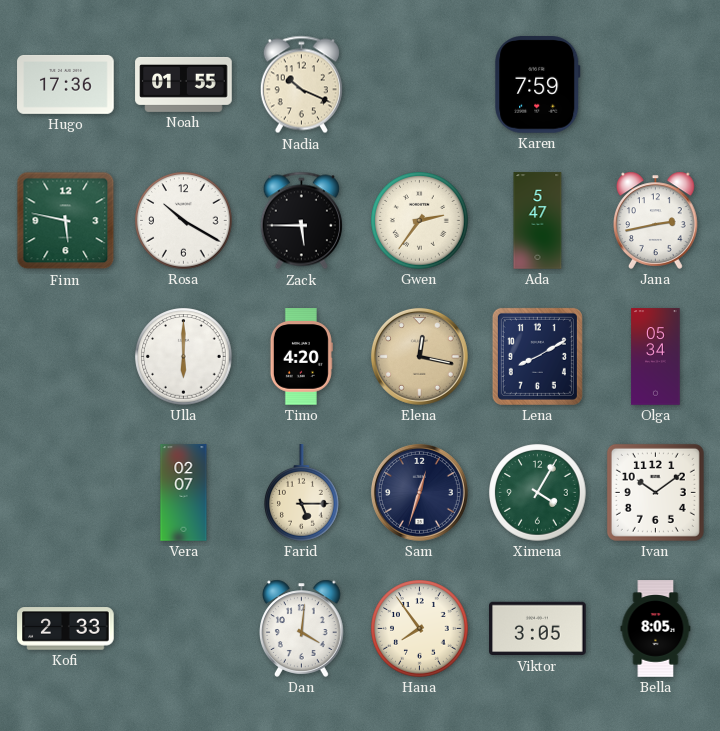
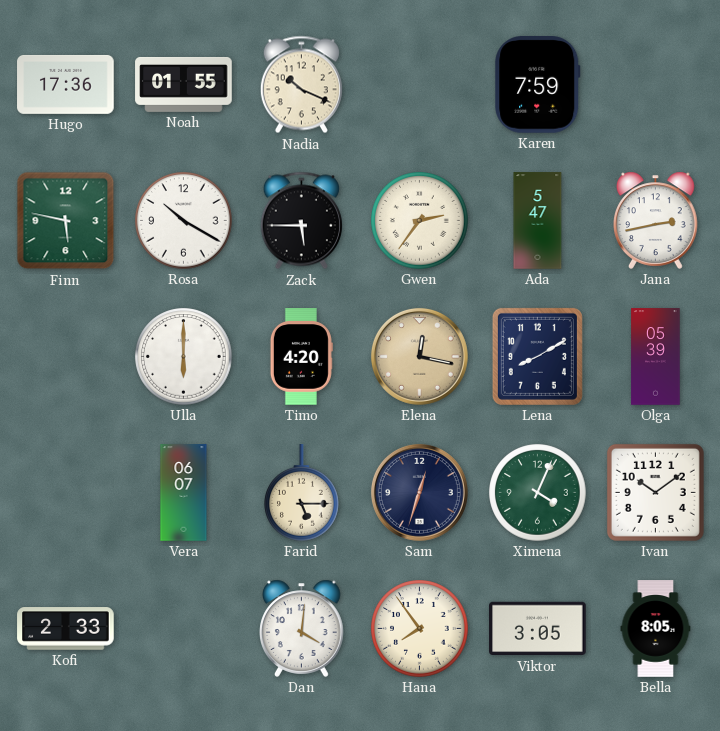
Olga: 05:34 -> 05:39
Vera: 02:07 -> 06:07
Ximena: 4:05 -> 4:04
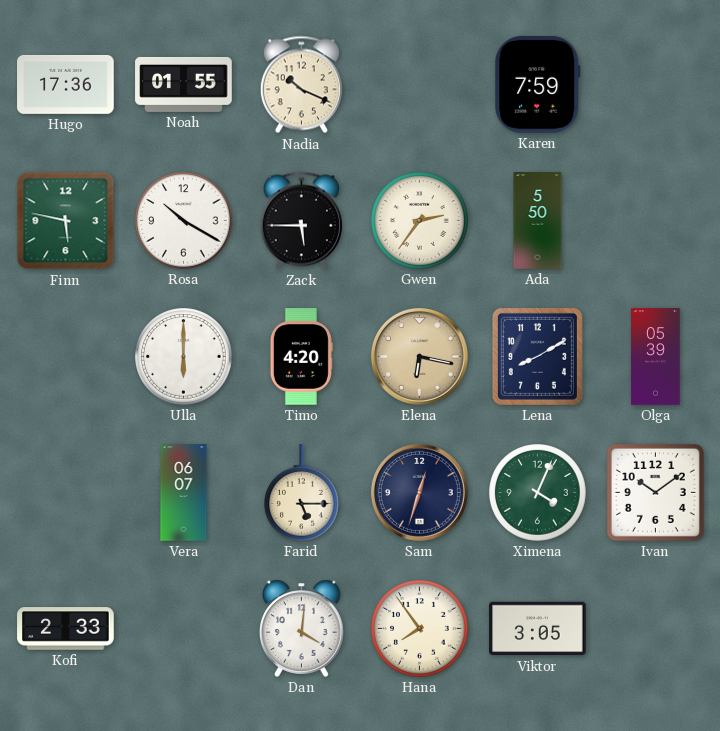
Ada: 5:47 -> 5:50
Jana: 2:43 -> none
Elena: 12:17 -> 6:17
Bella: 8:05 -> none
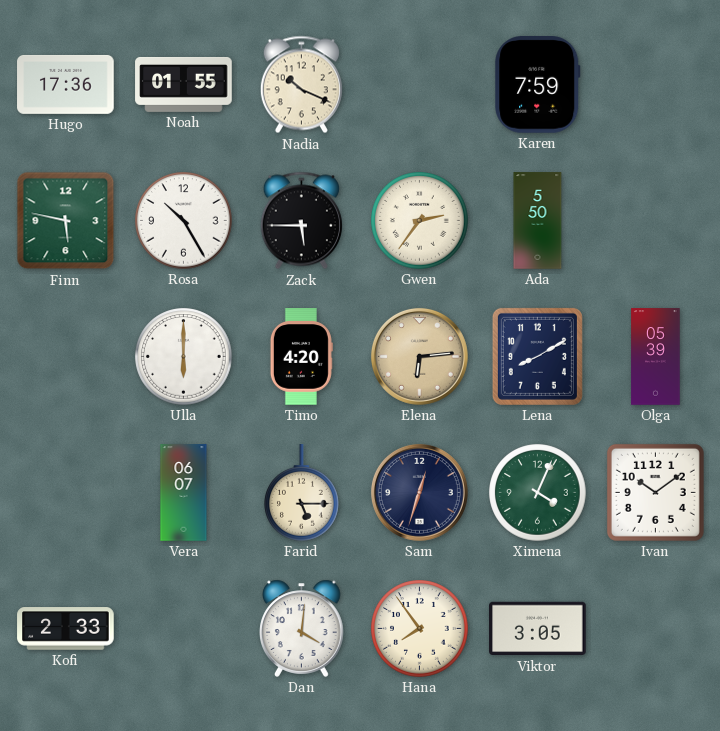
Rosa: 10:20 -> 10:25
Elena: 6:17 -> 6:14
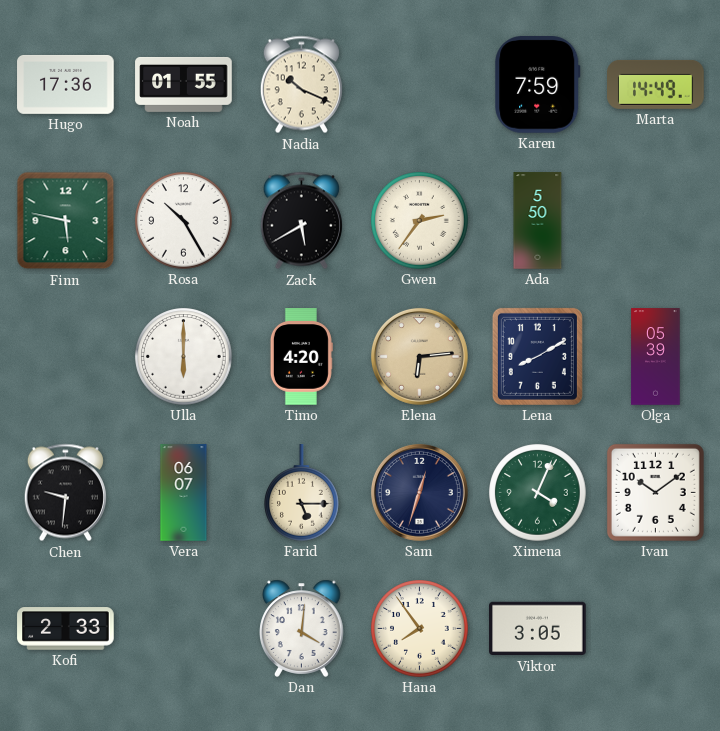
Marta: none -> 14:49
Zack: 5:45 -> 5:40
Chen: none -> 9:31
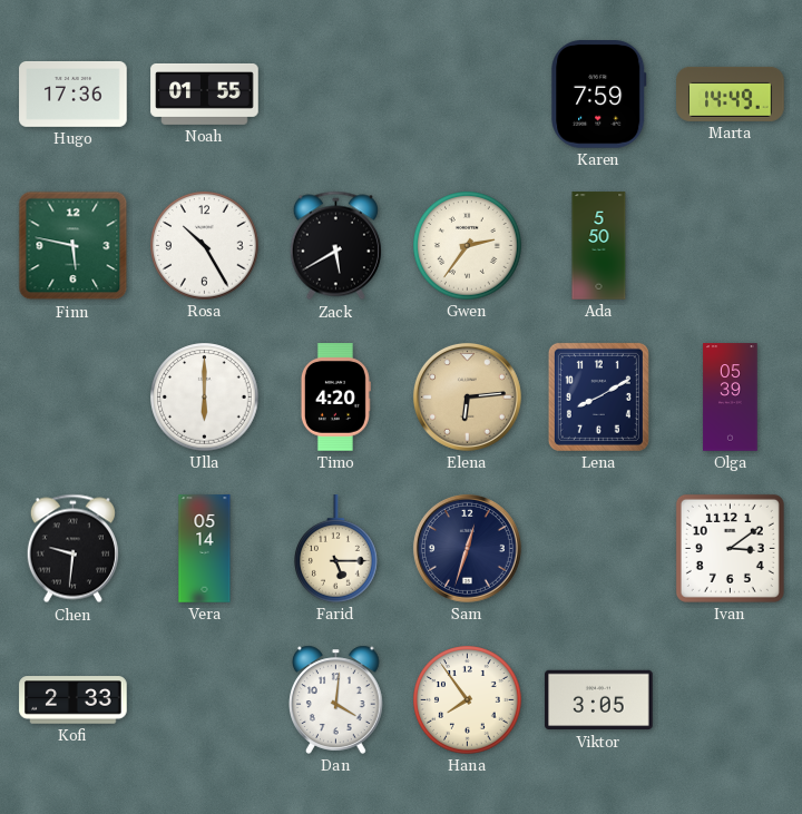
Nadia: 10:19 -> none
Vera: 06:07 -> 05:14
Ximena: 4:04 -> none
Ivan: 10:09 -> 3:09
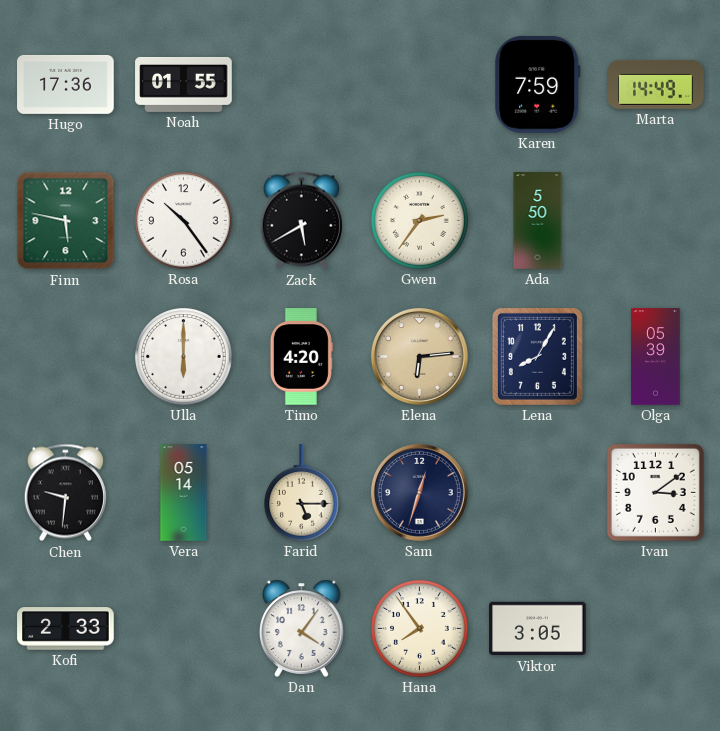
Rosa: 10:25 -> 10:24
Lena: 8:10 -> 8:05
Dan: 4:01 -> 4:06
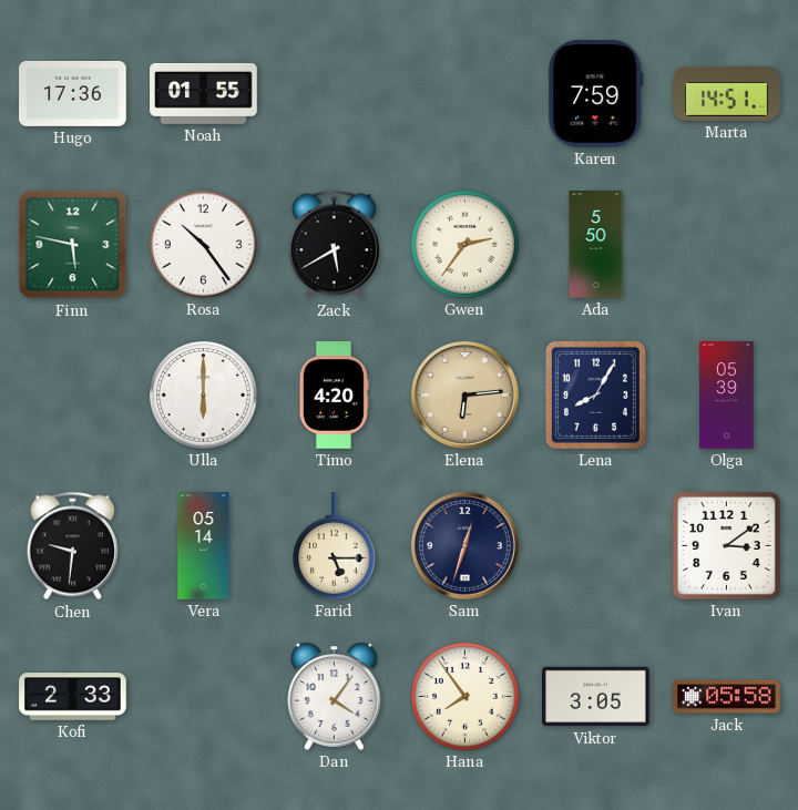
Marta: 14:49 -> 14:51
Jack: none -> 05:58
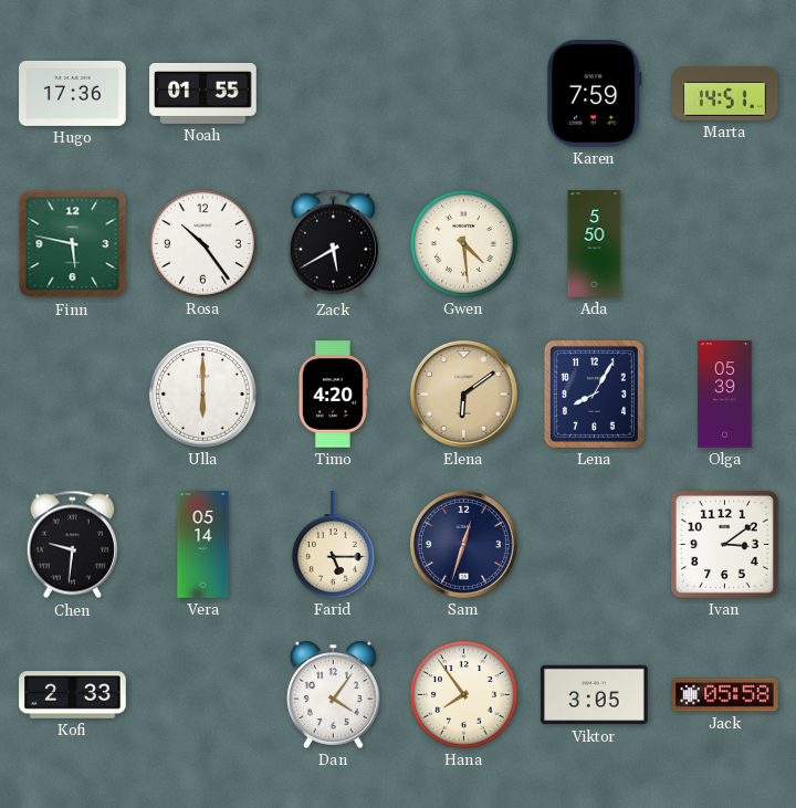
Gwen: 2:36 -> 4:29
Elena: 6:14 -> 6:09
